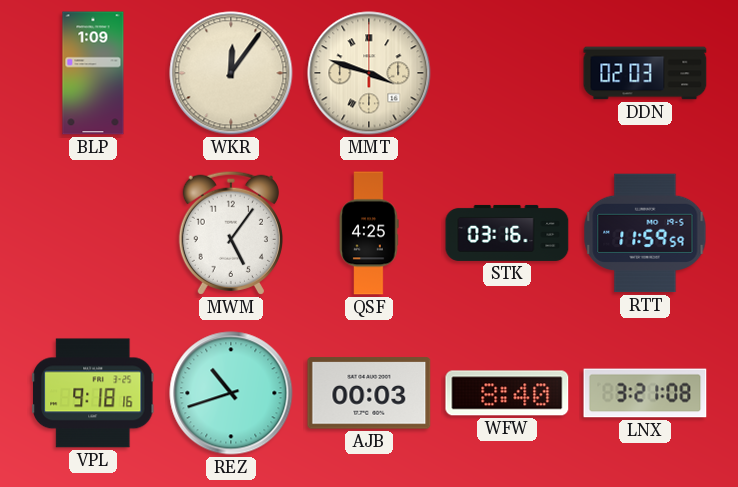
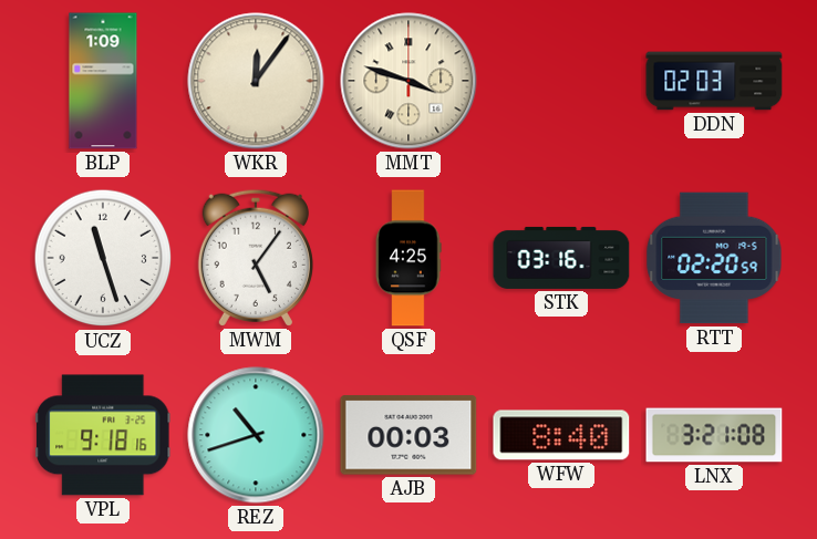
UCZ: none -> 11:27
RTT: 11:59 -> 02:20
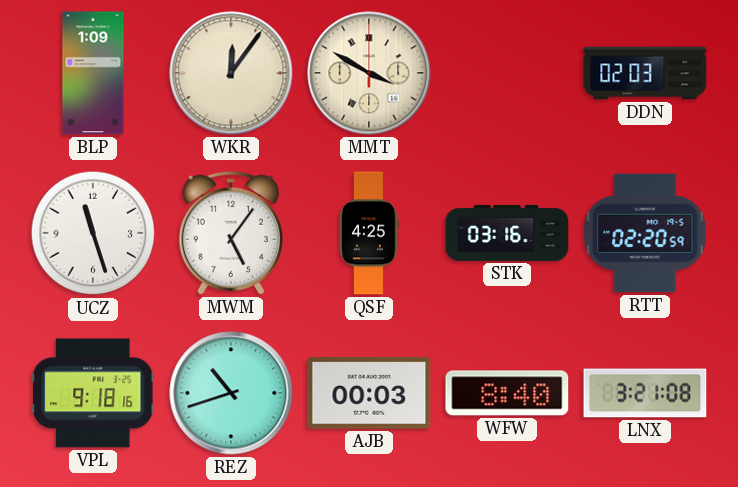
MMT: 3:48 -> 3:50
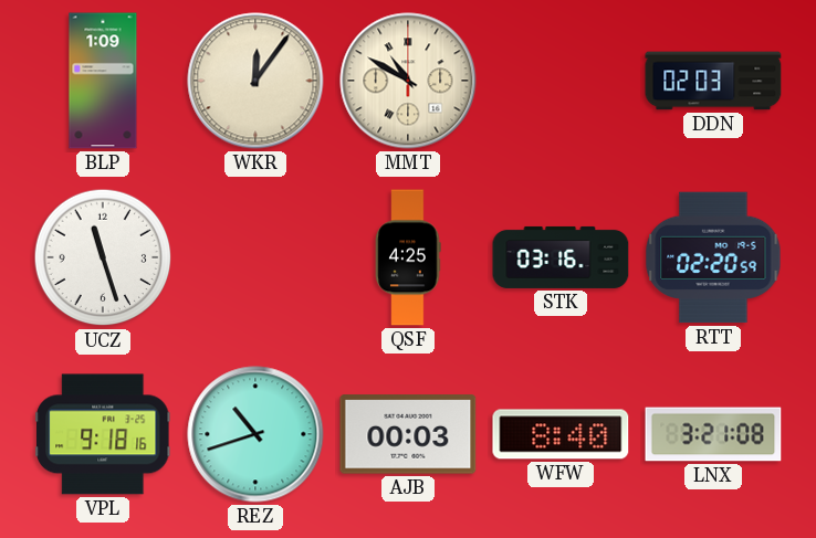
MMT: 3:50 -> 10:50
MWM: 5:06 -> none
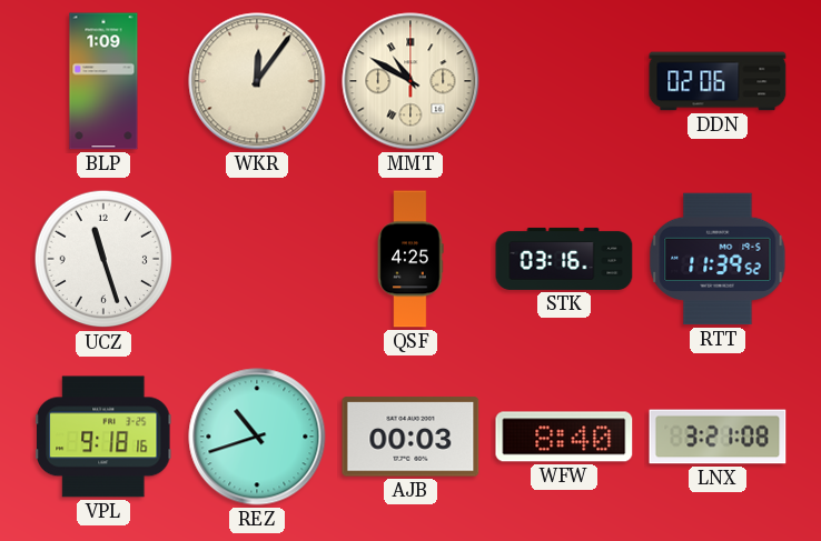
DDN: 02:03 -> 02:06
RTT: 02:20 -> 11:39
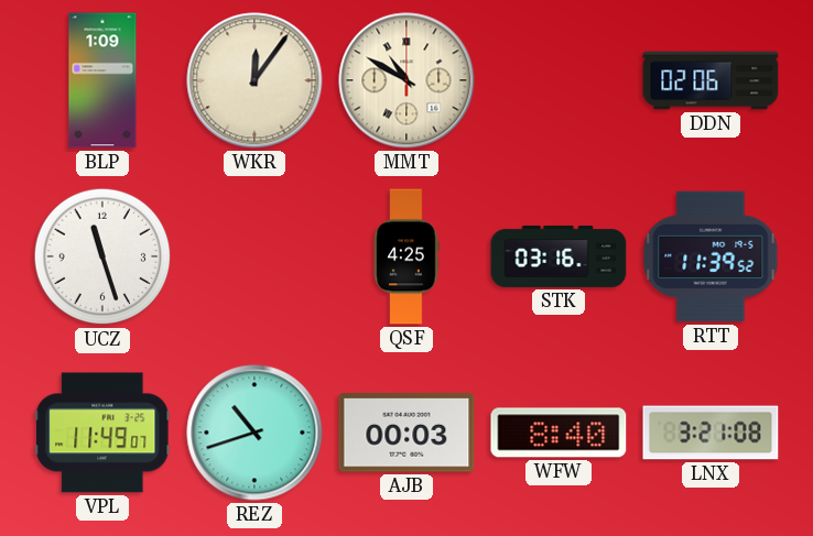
VPL: 9:18 -> 11:49
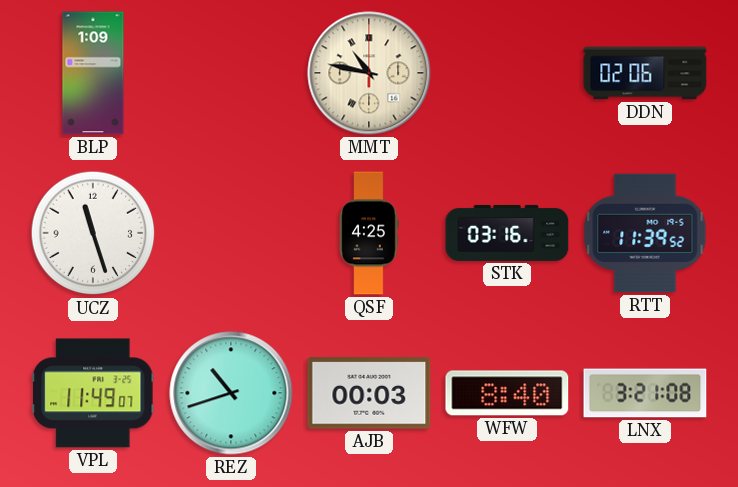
WKR: 12:06 -> none
MMT: 10:50 -> 10:47
